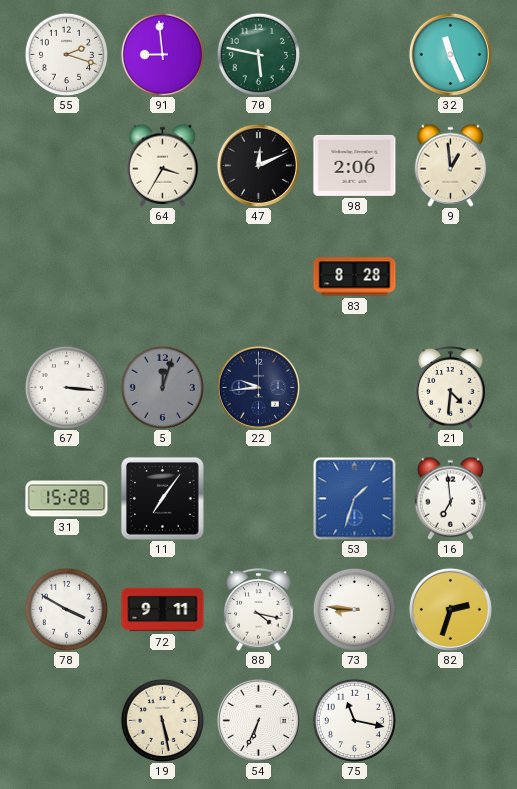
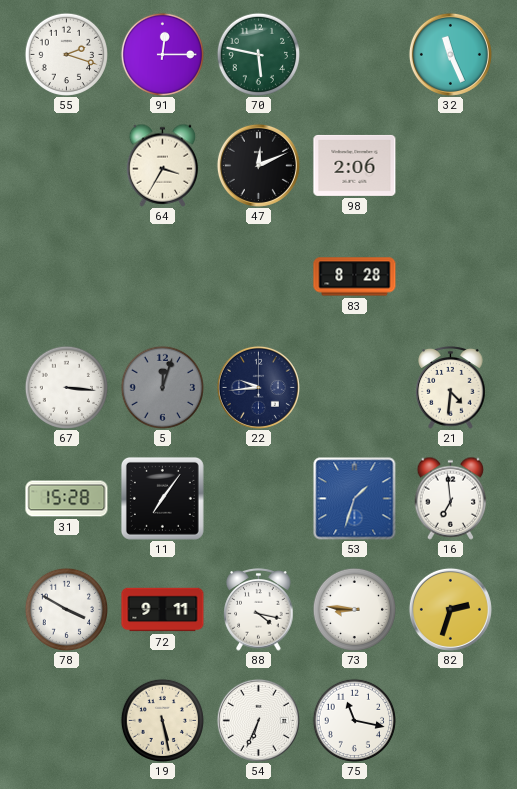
91: 8:59 -> 12:15
9: 12:59 -> none
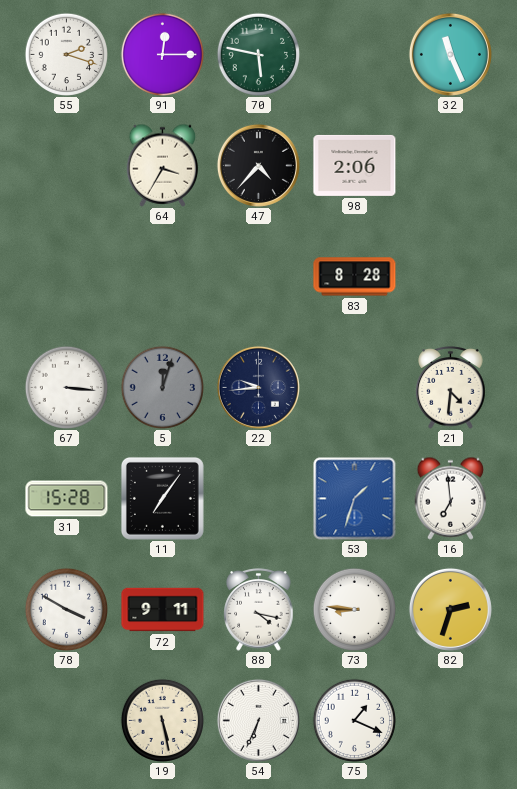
47: 12:11 -> 4:37
75: 11:17 -> 1:19
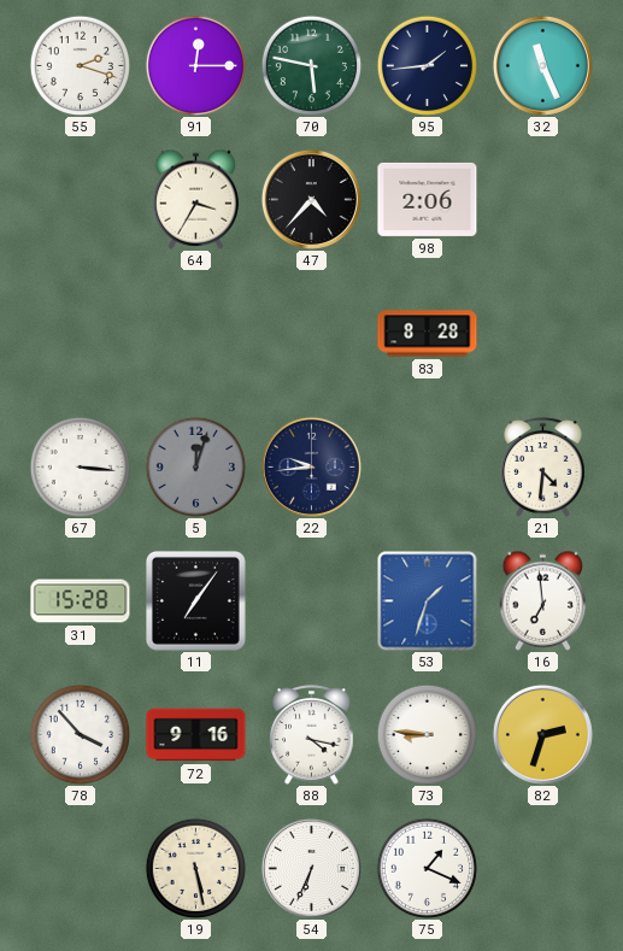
95: none -> 1:44
78: 3:50 -> 3:53
72: 9:11 -> 9:16
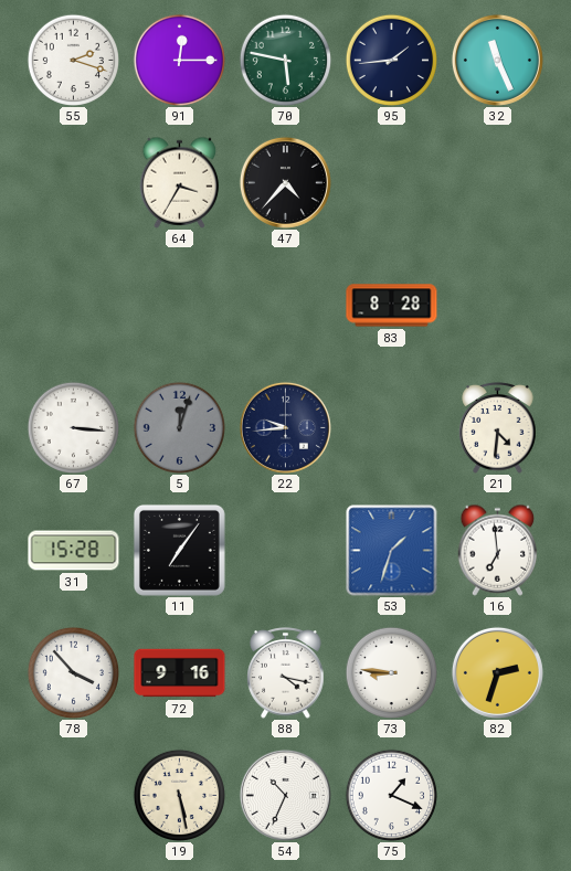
98: 2:06 -> none
54: 6:34 -> 10:34
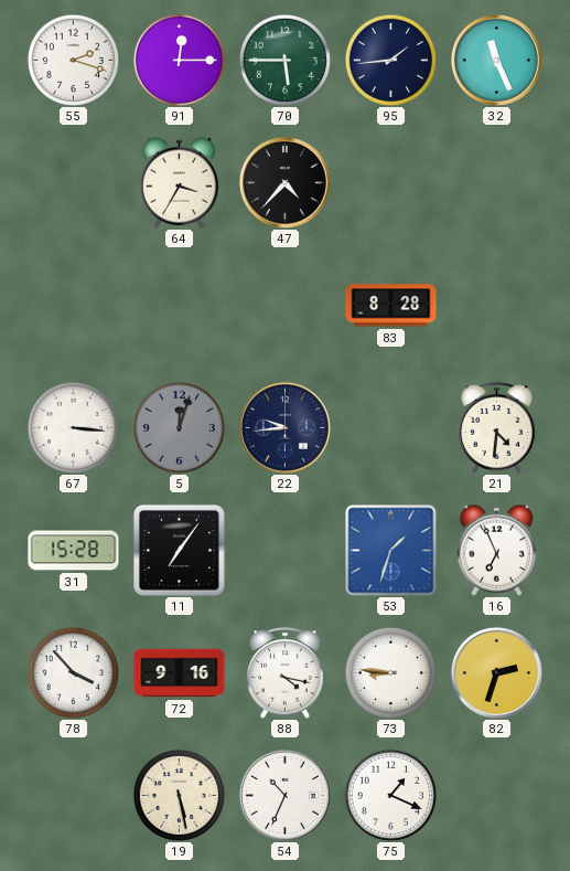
70: 5:47 -> 5:45
16: 6:59 -> 6:56
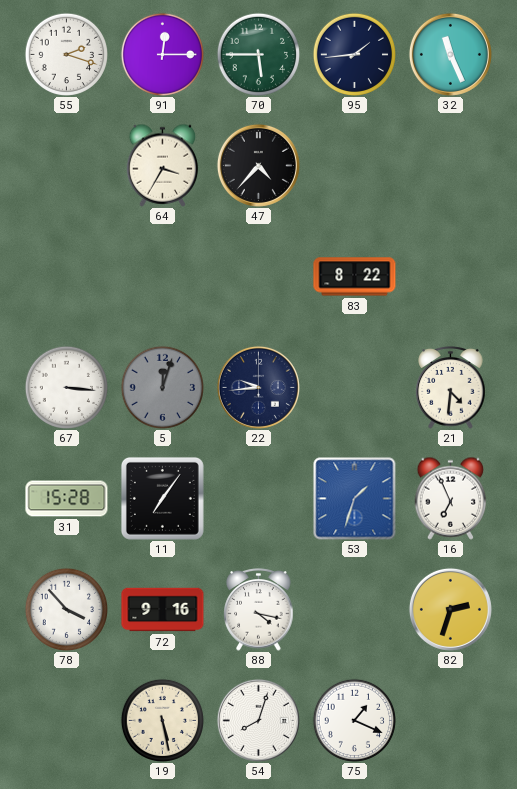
83: 8:28 -> 8:22
73: 8:46 -> none
54: 10:34 -> 8:03
